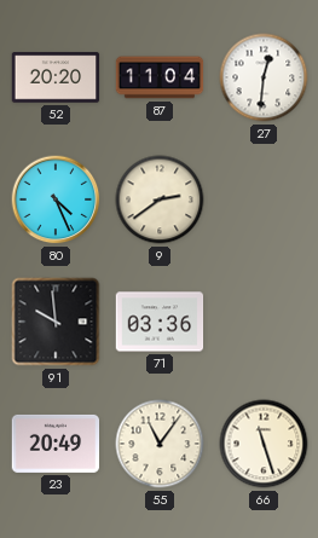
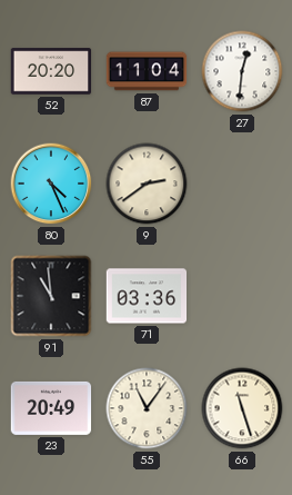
91: 9:59 -> 10:59
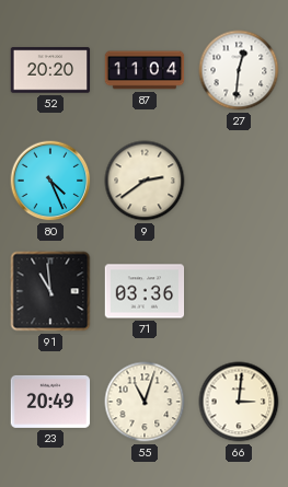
55: 11:06 -> 11:03
66: 11:27 -> 3:01
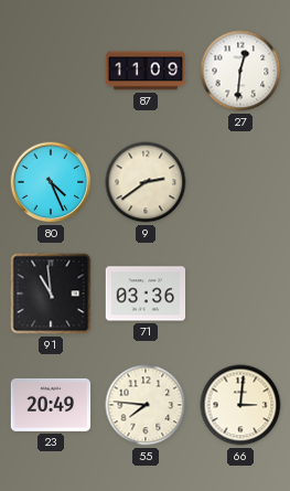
52: 20:20 -> none
87: 11:04 -> 11:09
55: 11:03 -> 7:46
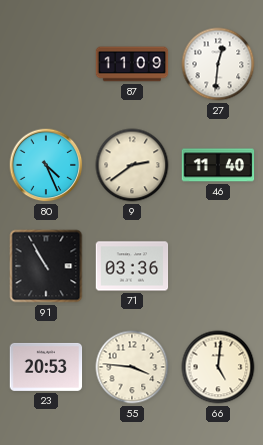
46: none -> 11:40
91: 10:59 -> 10:55
23: 20:49 -> 20:53
55: 7:46 -> 3:46
66: 3:01 -> 5:01
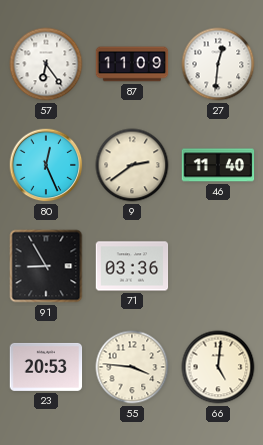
57: none -> 6:24
80: 4:26 -> 12:26
91: 10:55 -> 8:55
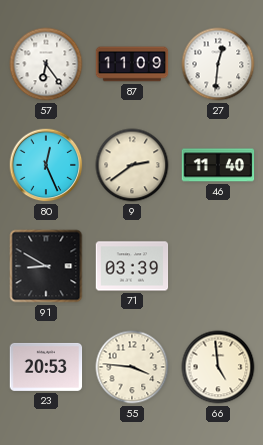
91: 8:55 -> 8:50
71: 03:36 -> 03:39
66: 5:01 -> 4:59
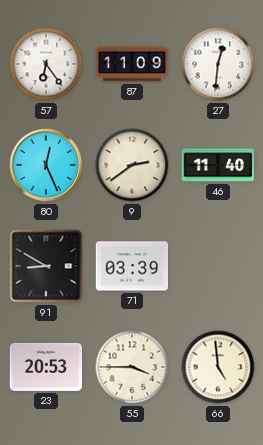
55: 3:46 -> 3:45
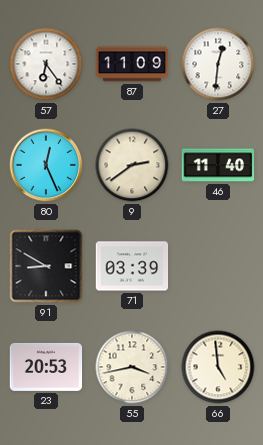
55: 3:45 -> 3:43
